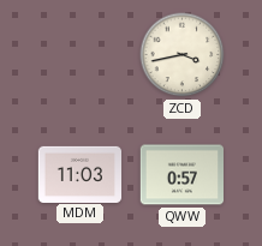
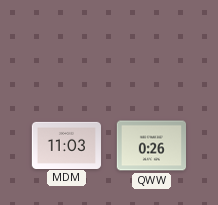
ZCD: 3:43 -> none
QWW: 0:57 -> 0:26
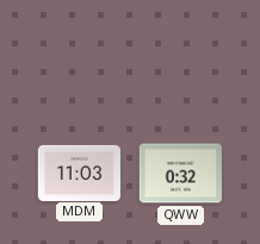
QWW: 0:26 -> 0:32
